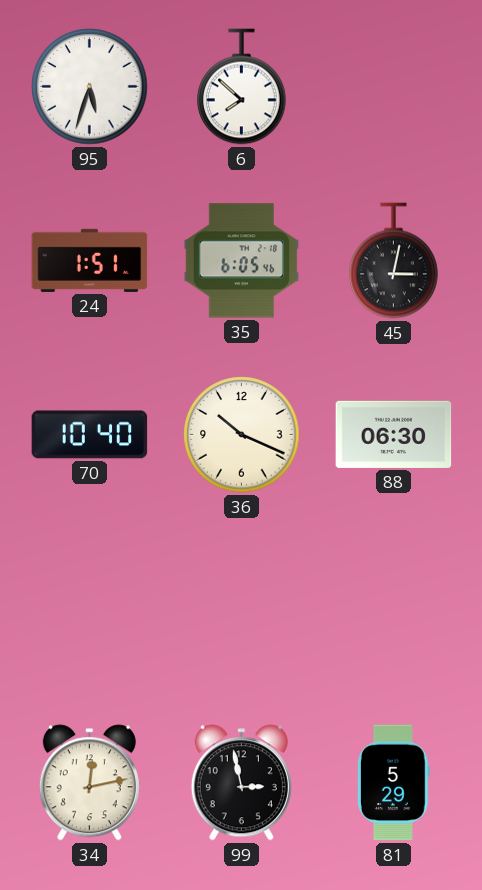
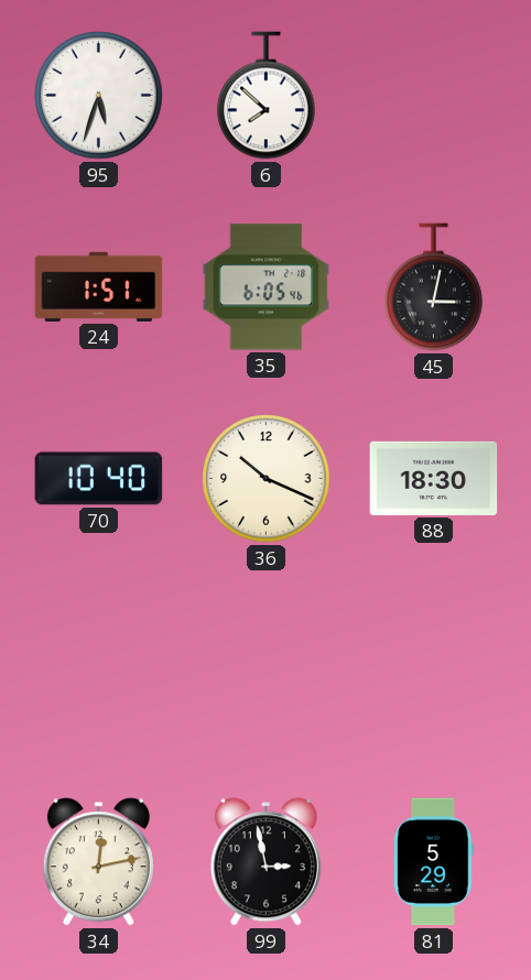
88: 06:30 -> 18:30
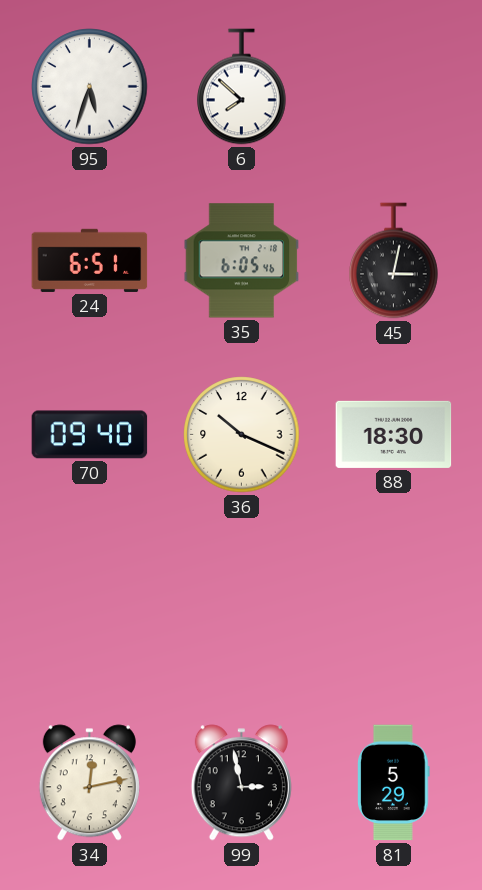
24: 1:51 -> 6:51
70: 10:40 -> 09:40
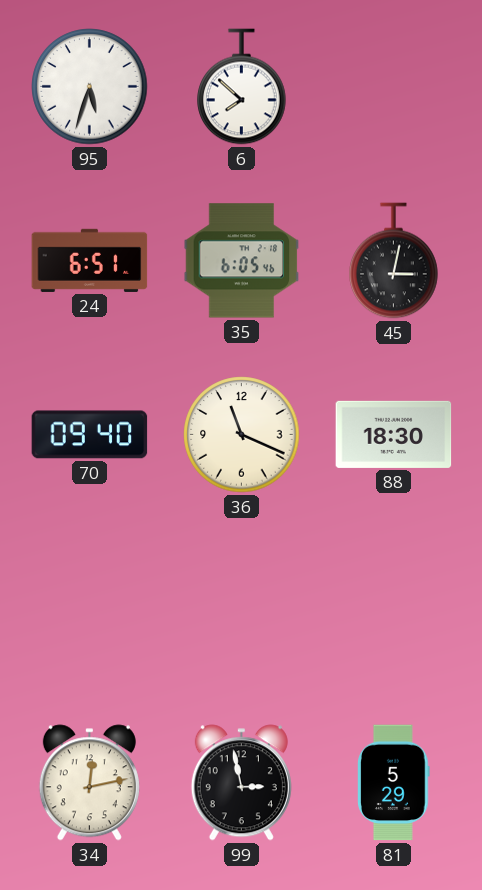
36: 10:19 -> 11:19
